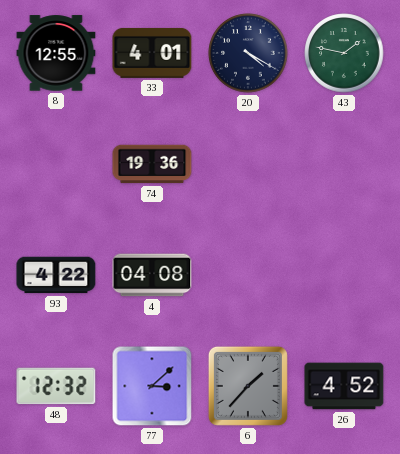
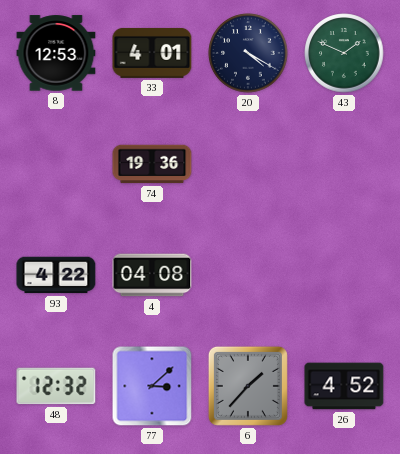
8: 12:55 -> 12:53
43: 1:47 -> 1:49
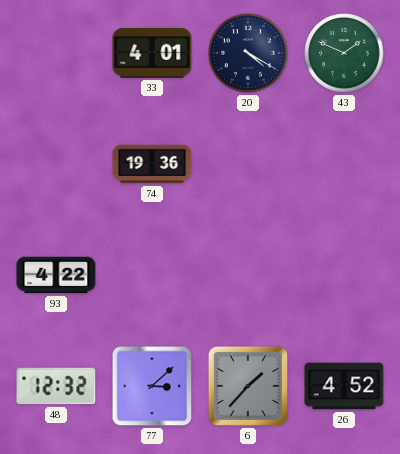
8: 12:53 -> none
4: 04:08 -> none
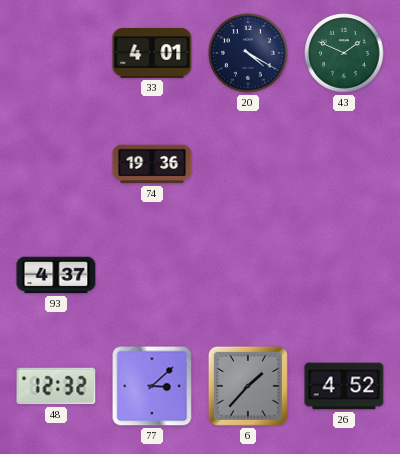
93: 4:22 -> 4:37
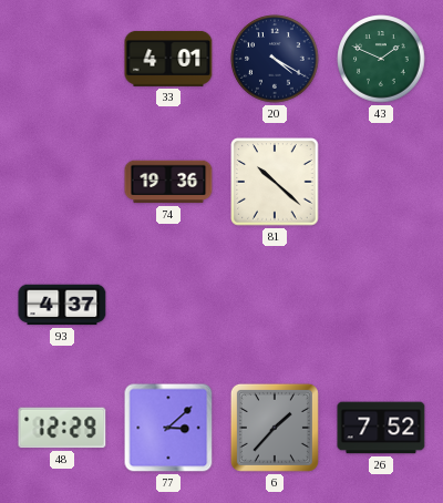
81: none -> 10:22
48: 12:32 -> 12:29
26: 4:52 -> 7:52
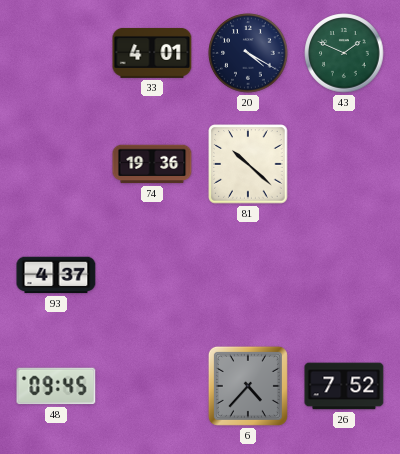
48: 12:29 -> 09:45
77: 3:08 -> none
6: 1:37 -> 4:37
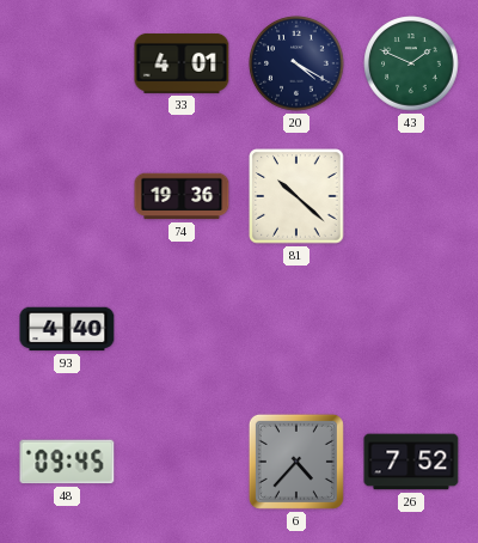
93: 4:37 -> 4:40
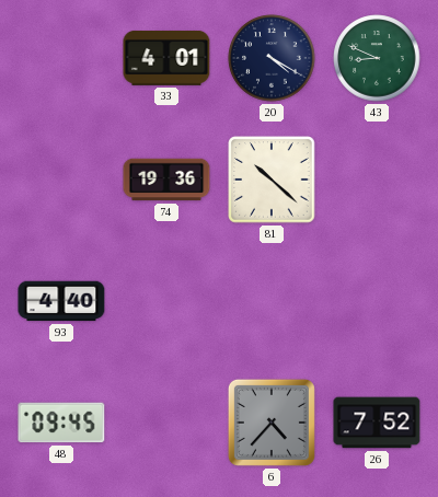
43: 1:49 -> 8:49
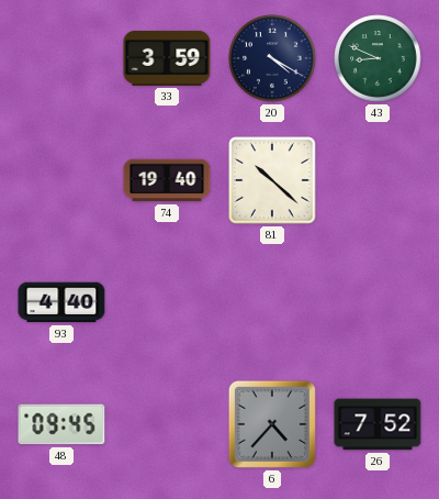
33: 4:01 -> 3:59
74: 19:36 -> 19:40
